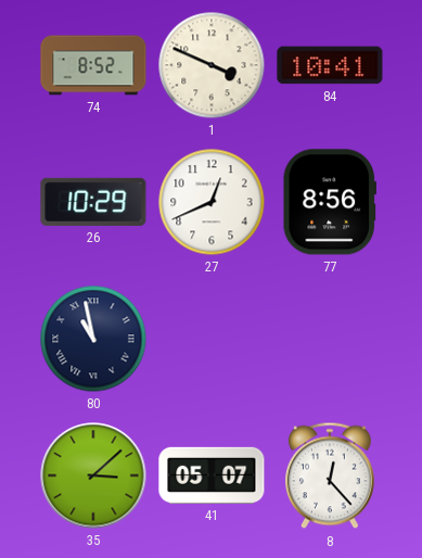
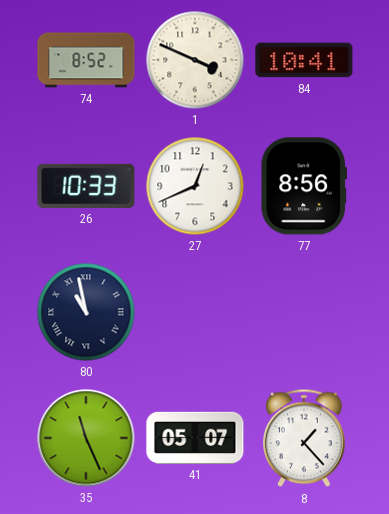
26: 10:29 -> 10:33
35: 3:08 -> 11:26
8: 12:23 -> 1:23
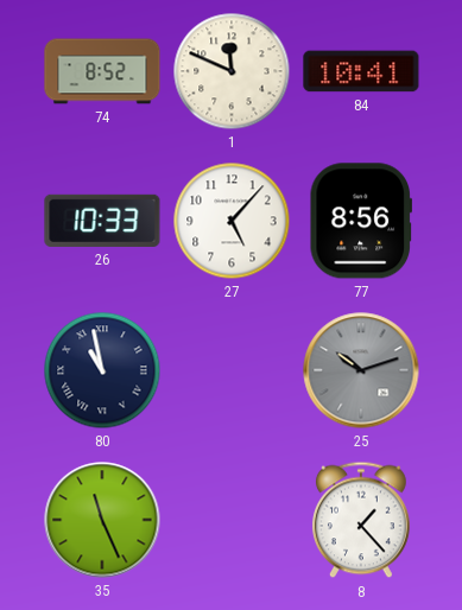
1: 3:49 -> 11:49
27: 12:41 -> 5:07
25: none -> 10:12
41: 05:07 -> none
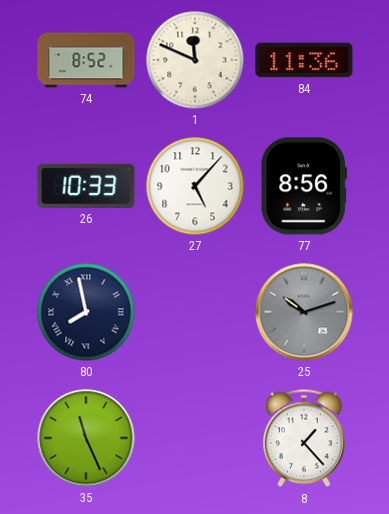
84: 10:41 -> 11:36
80: 10:58 -> 7:58
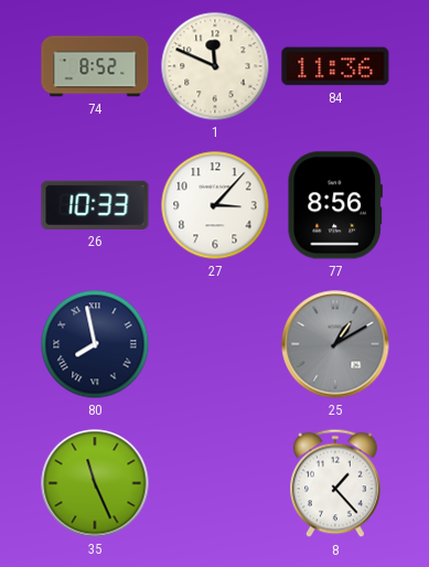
27: 5:07 -> 3:07
25: 10:12 -> 1:10
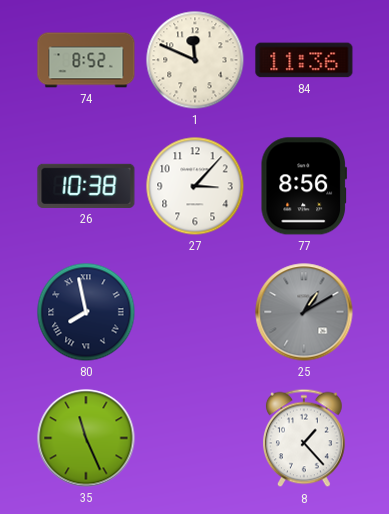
26: 10:33 -> 10:38
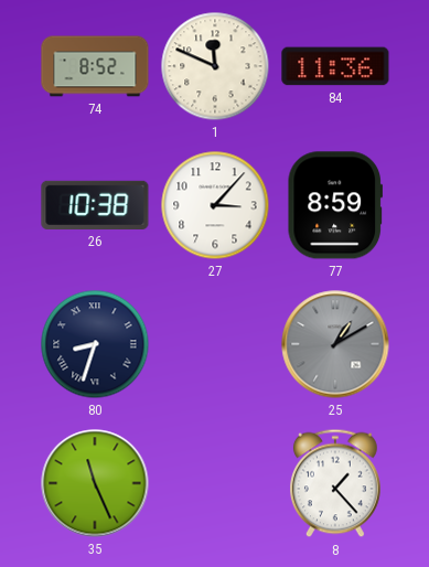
77: 8:56 -> 8:59
80: 7:58 -> 8:33
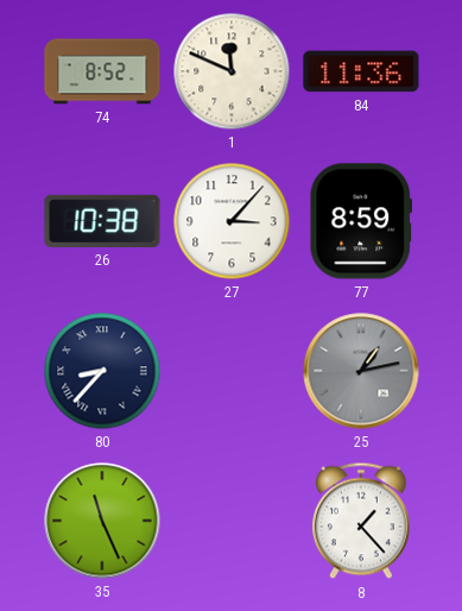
80: 8:33 -> 8:37
25: 1:10 -> 1:13
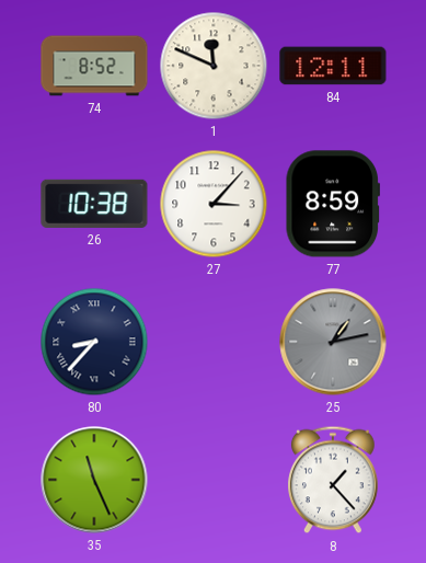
84: 11:36 -> 12:11
